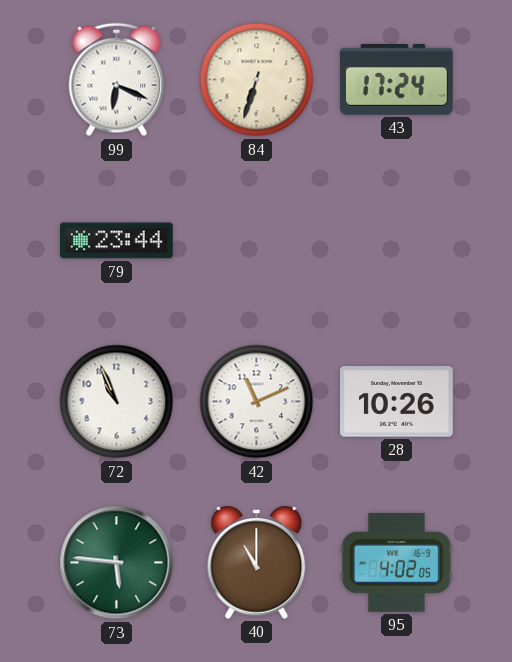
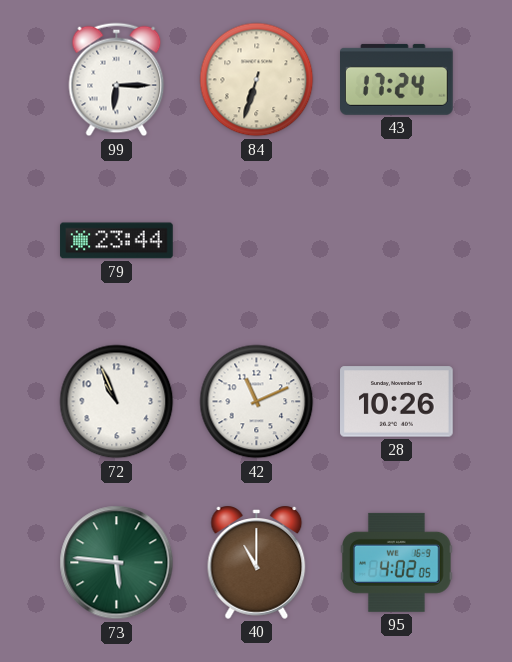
99: 6:19 -> 6:15
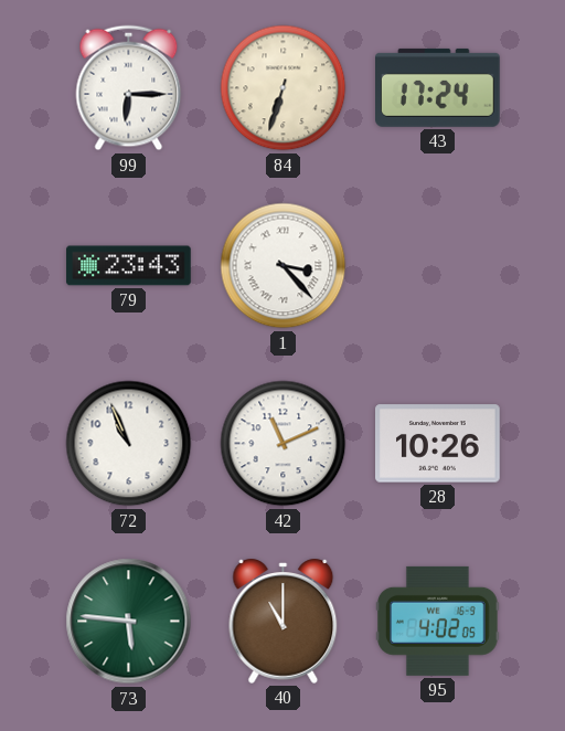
79: 23:44 -> 23:43
1: none -> 3:23
